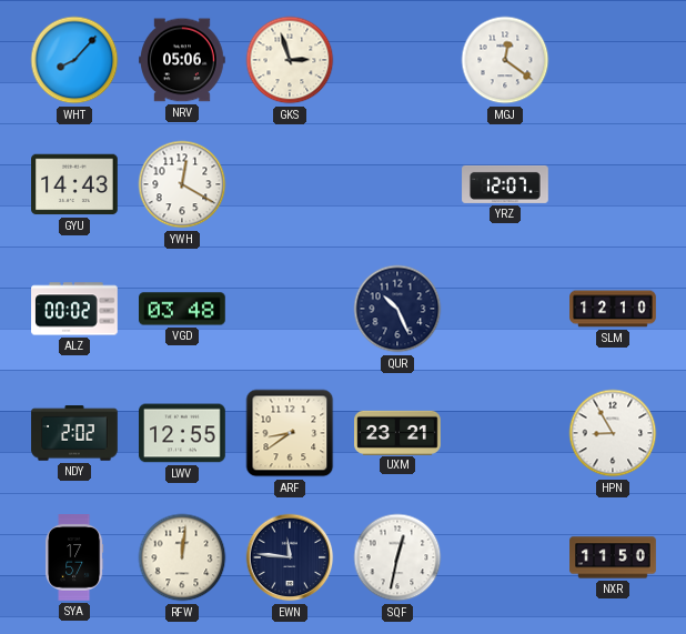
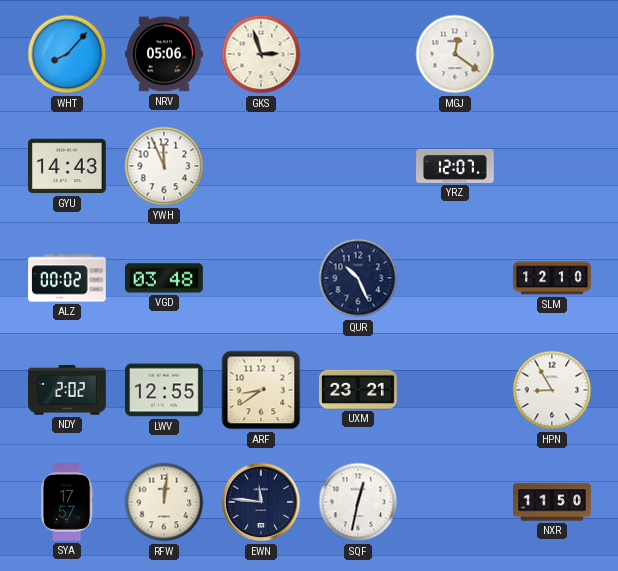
YWH: 12:20 -> 11:56
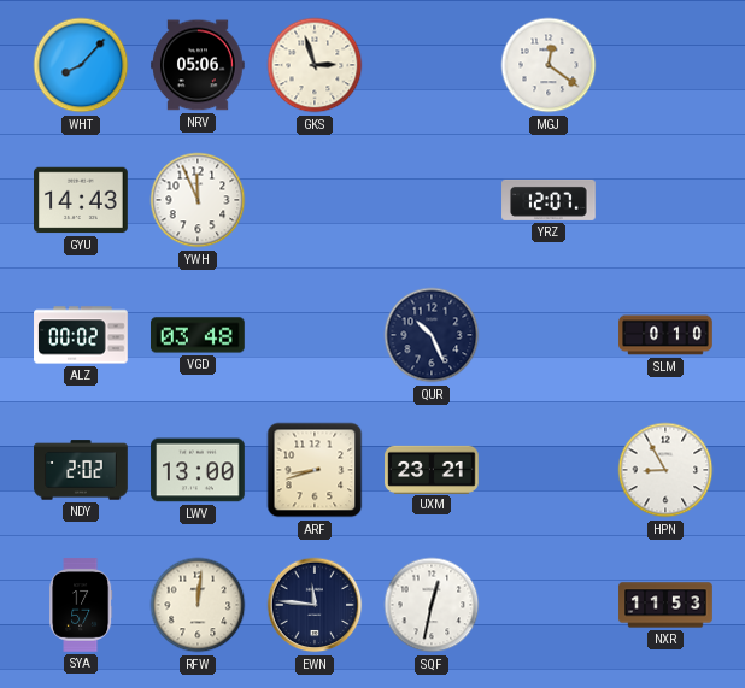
SLM: 12:10 -> 0:10
LWV: 12:55 -> 13:00
ARF: 8:39 -> 8:42
NXR: 11:50 -> 11:53
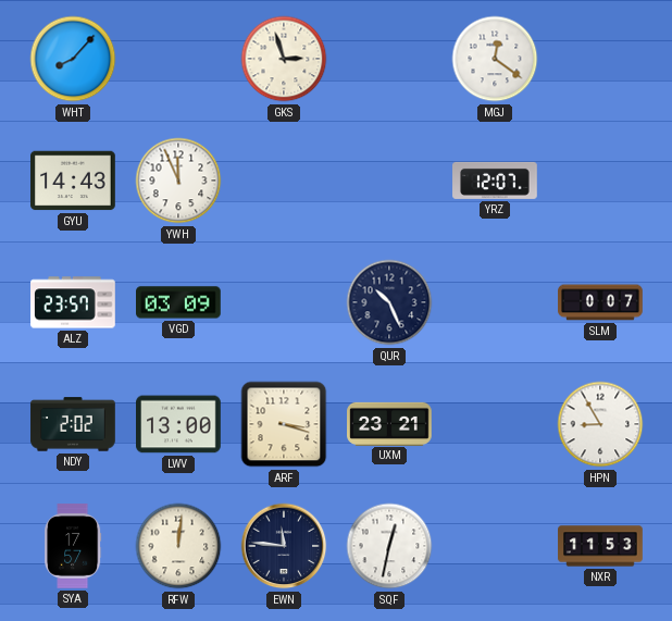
NRV: 05:06 -> none
ALZ: 00:02 -> 23:57
VGD: 03:48 -> 03:09
SLM: 0:10 -> 0:07
ARF: 8:42 -> 3:18
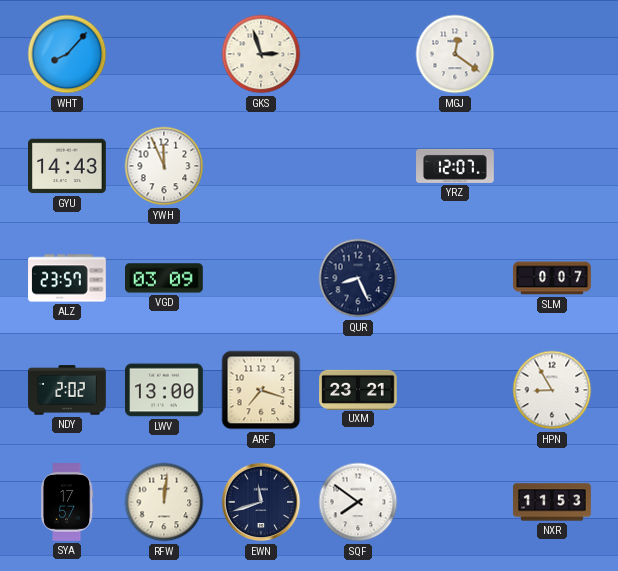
QUR: 10:26 -> 8:26
ARF: 3:18 -> 7:18
EWN: 11:46 -> 11:42
SQF: 12:32 -> 7:51
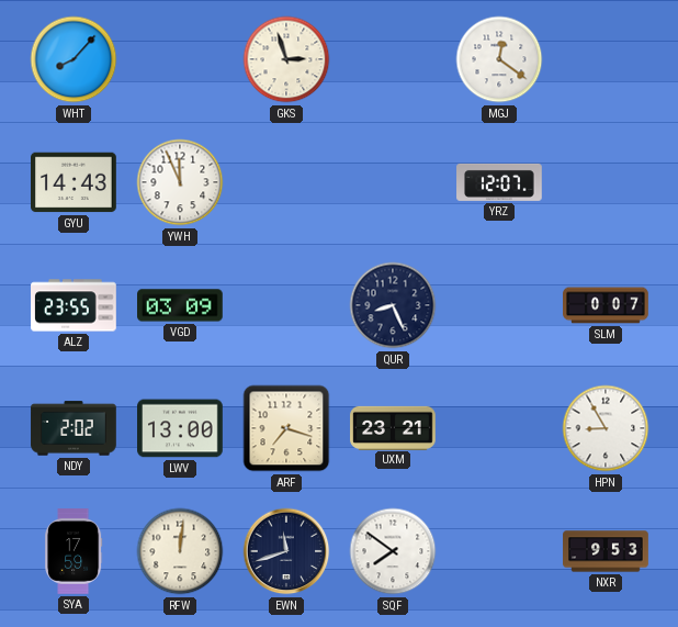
ALZ: 23:57 -> 23:55
SYA: 17:57 -> 17:59
NXR: 11:53 -> 9:53
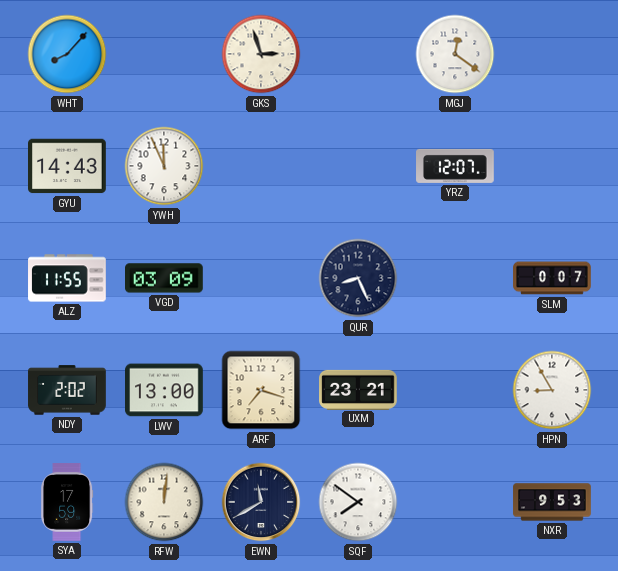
ALZ: 23:55 -> 11:55
EWN: 11:42 -> 11:40
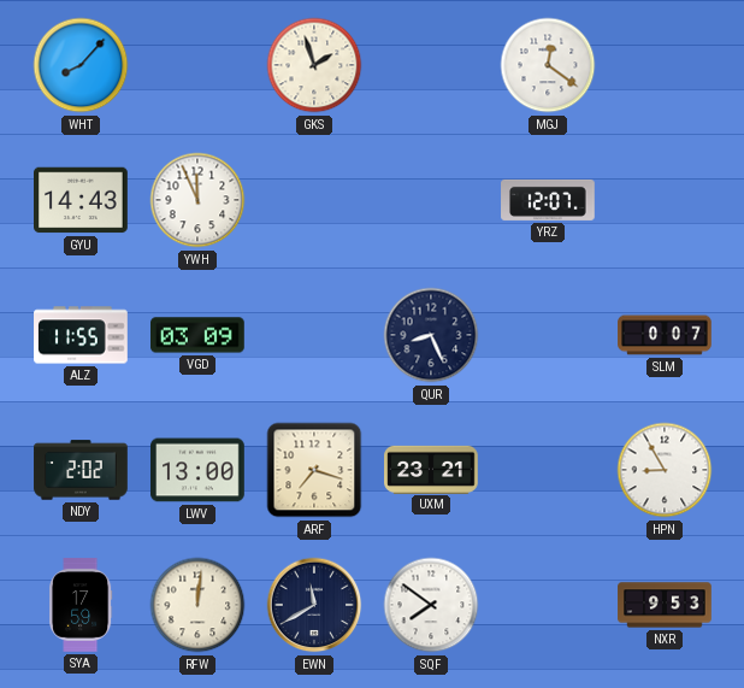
GKS: 2:57 -> 1:57
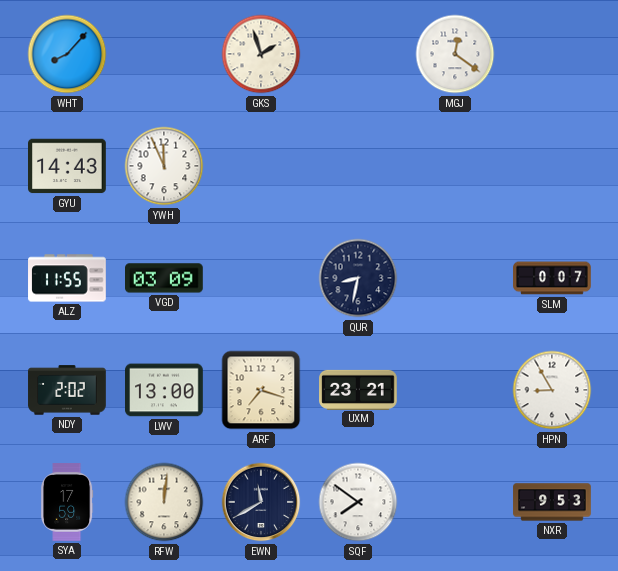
YRZ: 12:07 -> none
QUR: 8:26 -> 8:32
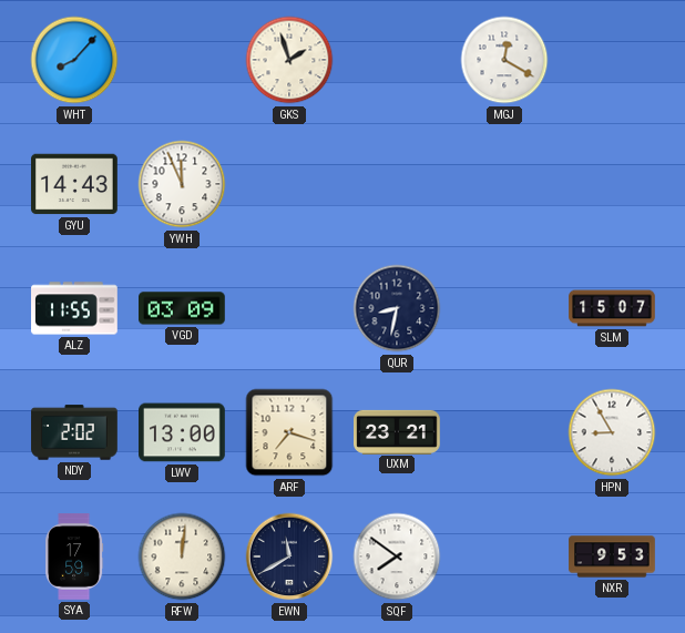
MGJ: 12:21 -> 12:20
SLM: 0:07 -> 15:07
